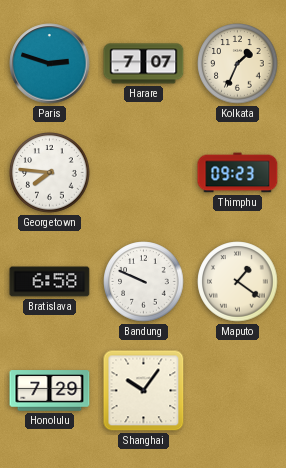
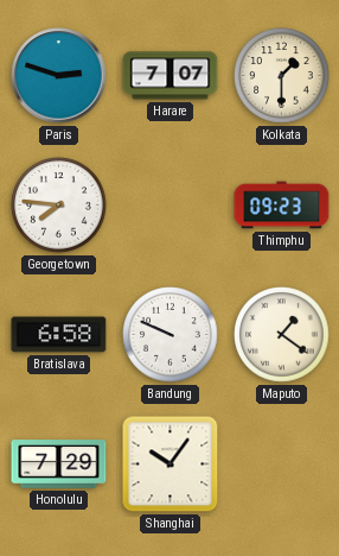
Kolkata: 1:34 -> 1:30
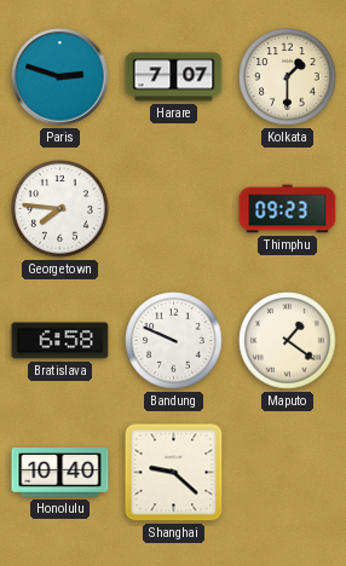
Honolulu: 7:29 -> 10:40
Shanghai: 10:06 -> 9:22
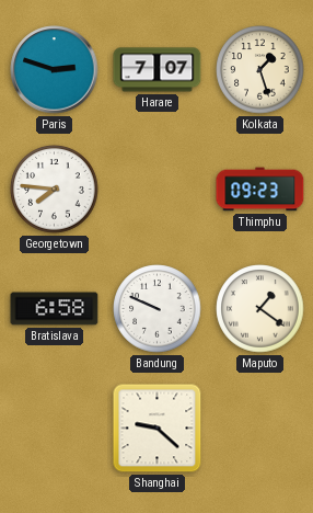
Kolkata: 1:30 -> 1:27
Honolulu: 10:40 -> none
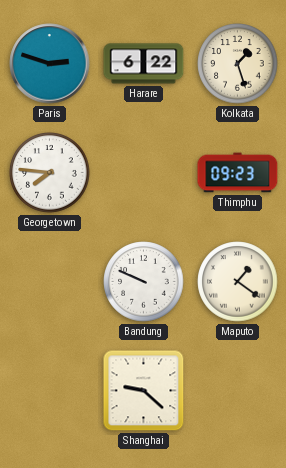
Harare: 7:07 -> 6:22
Bratislava: 6:58 -> none
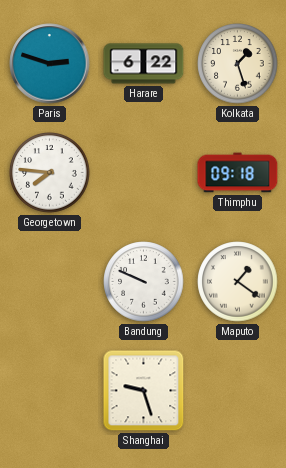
Thimphu: 09:23 -> 09:18
Shanghai: 9:22 -> 9:27
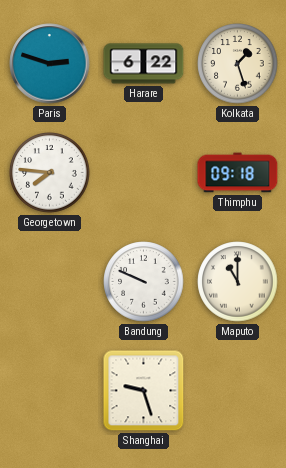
Maputo: 1:21 -> 11:00
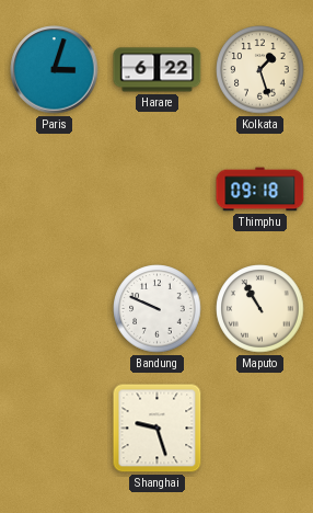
Paris: 2:48 -> 3:03
Georgetown: 7:46 -> none
Maputo: 11:00 -> 10:55
